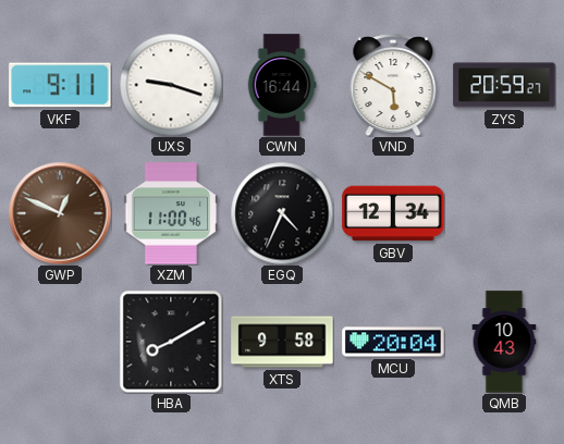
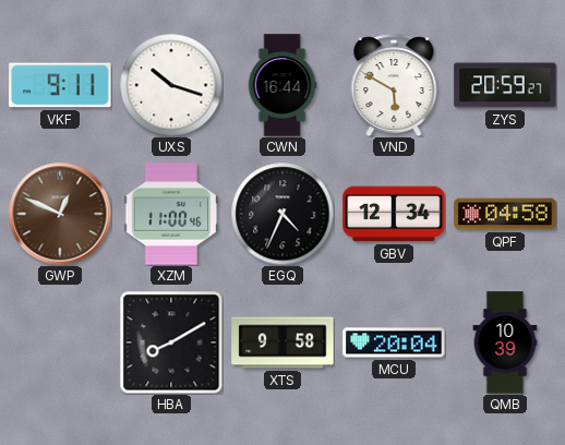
UXS: 9:18 -> 10:18
QPF: none -> 04:58
QMB: 10:43 -> 10:39
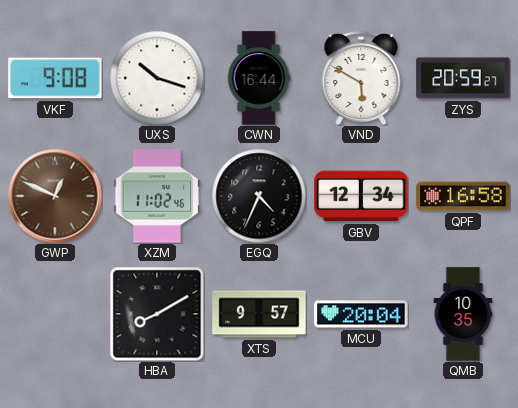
VKF: 9:11 -> 9:08
XZM: 11:00 -> 11:02
QPF: 04:58 -> 16:58
XTS: 9:58 -> 9:57
QMB: 10:39 -> 10:35
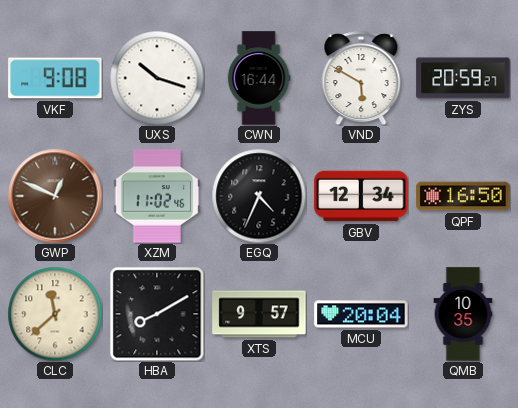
QPF: 16:58 -> 16:50
CLC: none -> 11:38
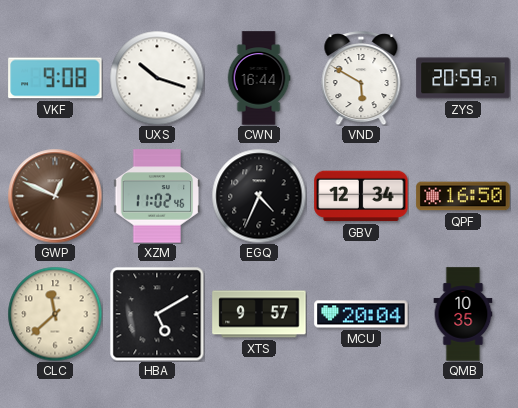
HBA: 8:10 -> 5:10
